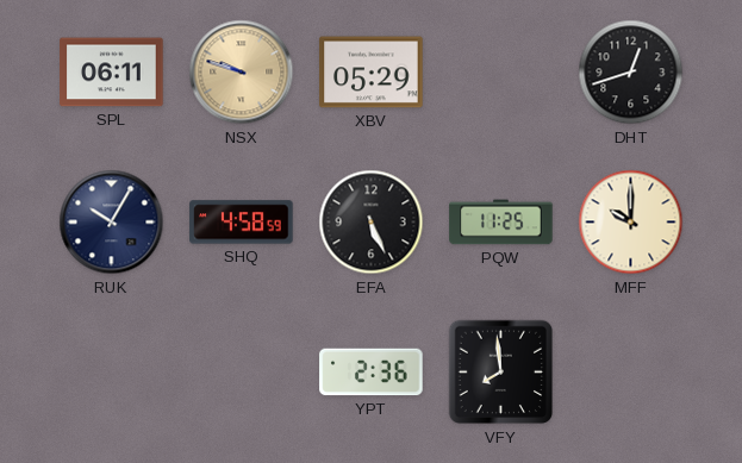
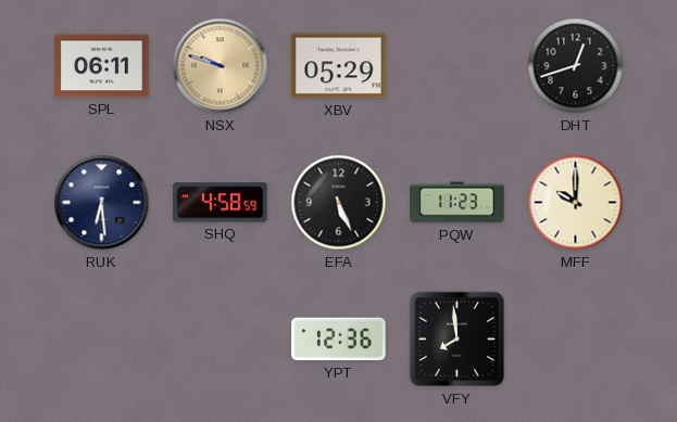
RUK: 10:05 -> 6:29
PQW: 11:25 -> 11:23
YPT: 2:36 -> 12:36
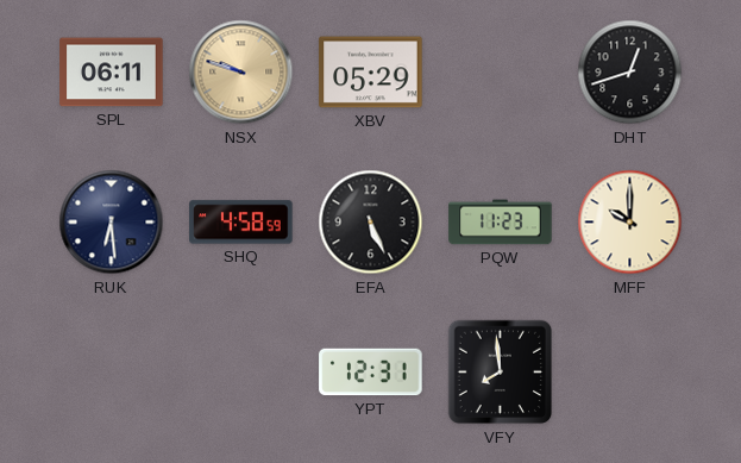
YPT: 12:36 -> 12:31
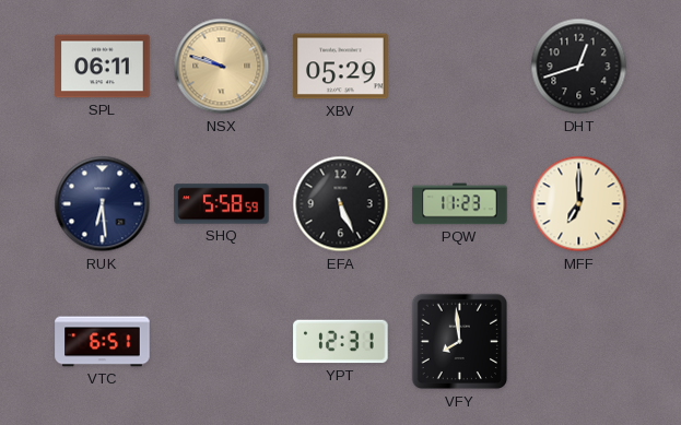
SHQ: 4:58 -> 5:58
MFF: 10:00 -> 7:00
VTC: none -> 6:51
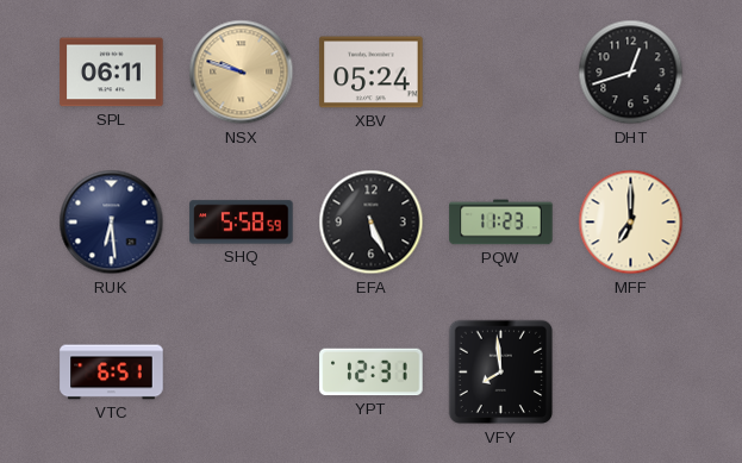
XBV: 05:29 -> 05:24
